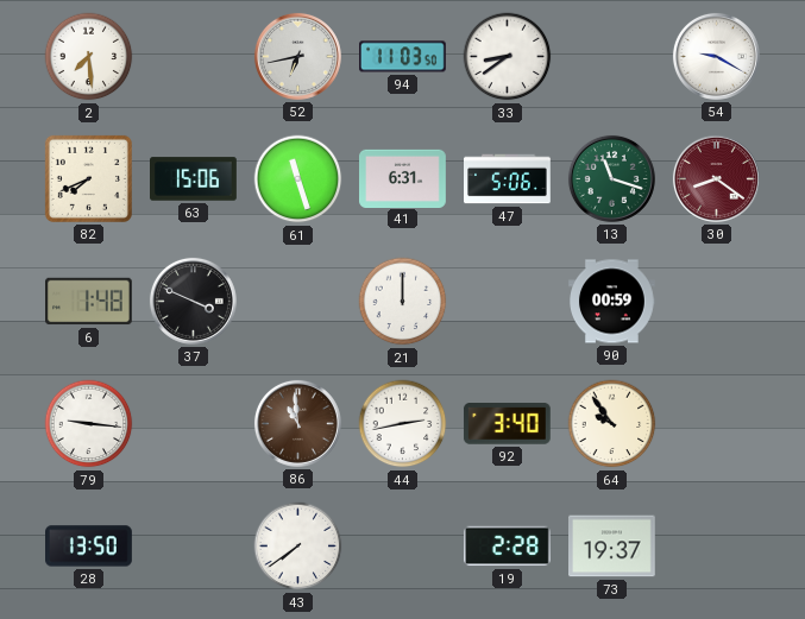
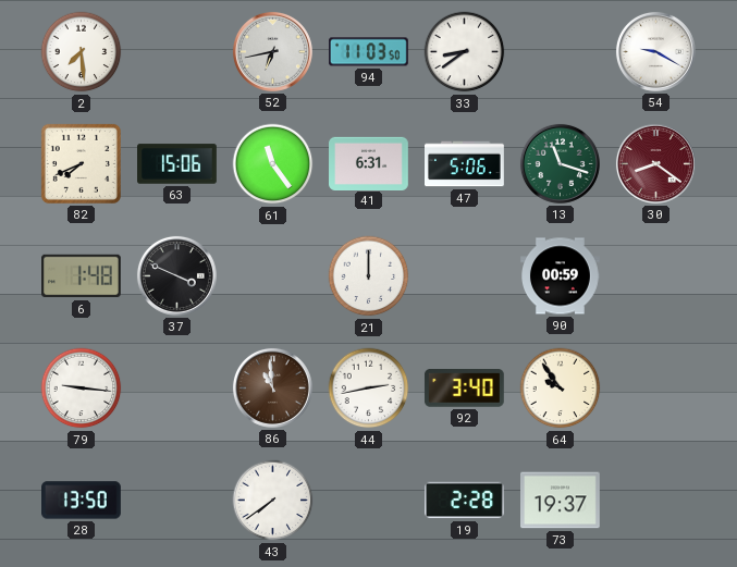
61: 11:27 -> 11:24
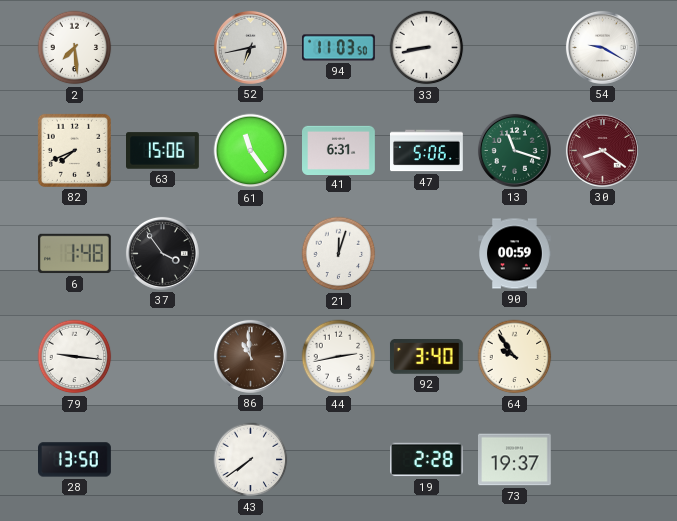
33: 8:39 -> 8:43
37: 3:49 -> 3:54
21: 12:00 -> 12:03
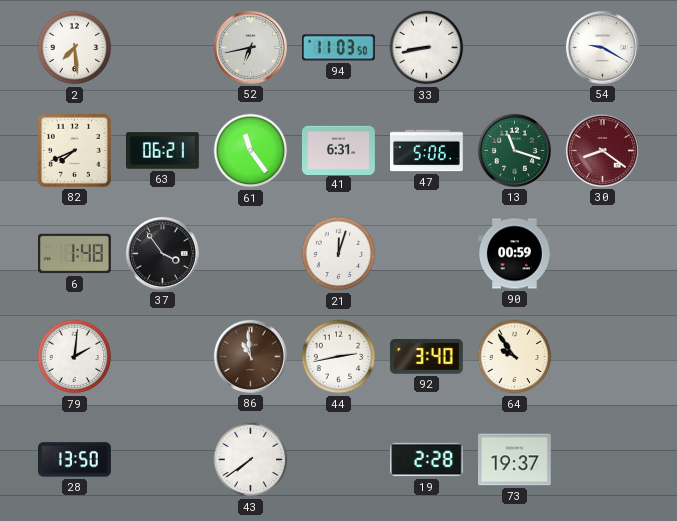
63: 15:06 -> 06:21
79: 9:16 -> 2:01
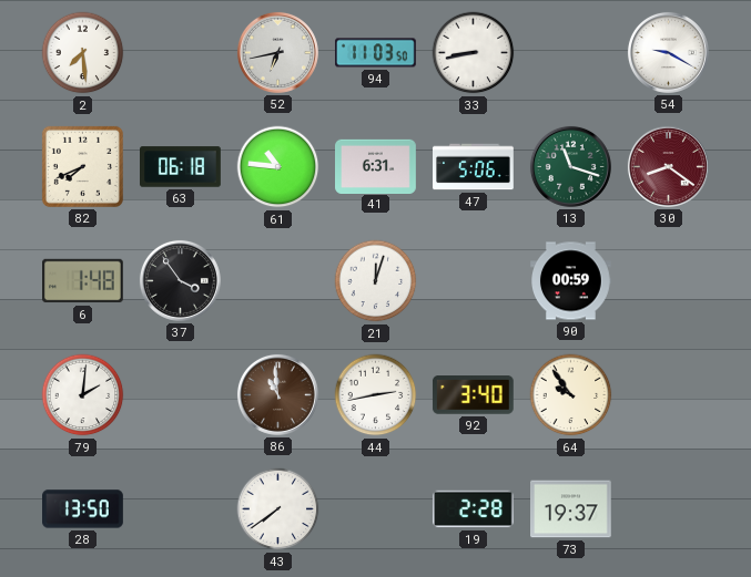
63: 06:21 -> 06:18
61: 11:24 -> 10:46
